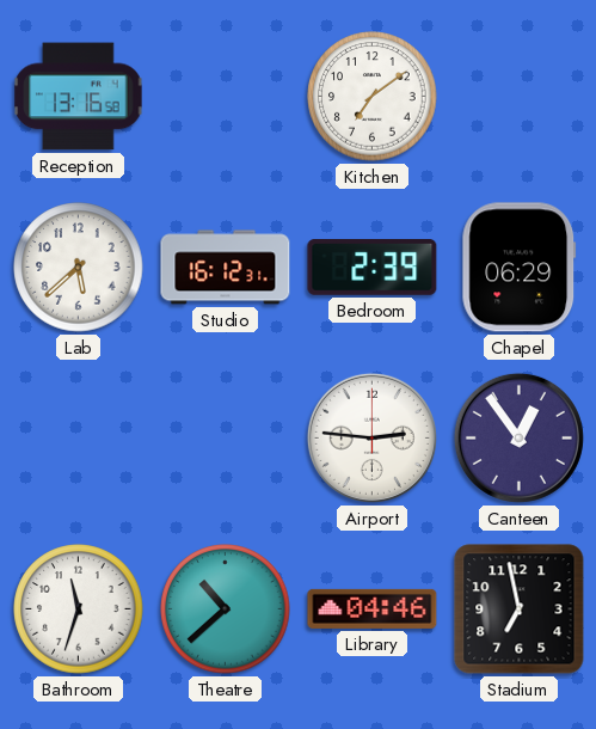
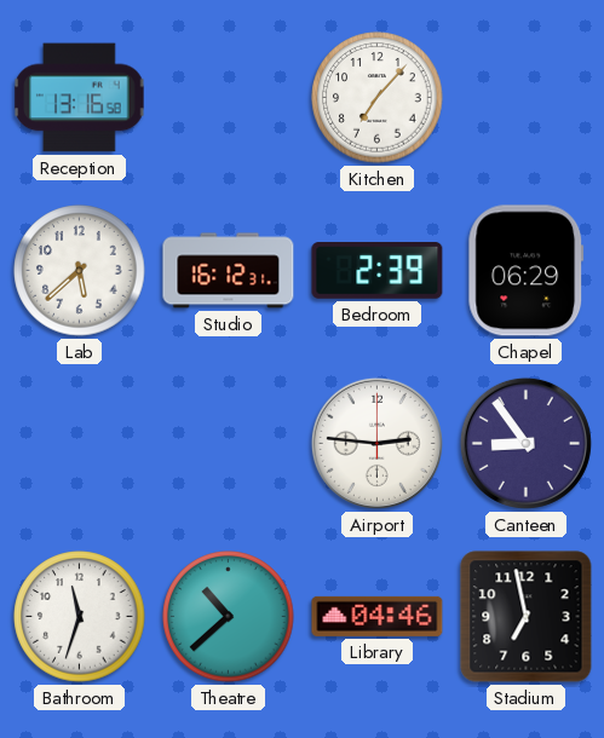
Kitchen: 7:09 -> 7:07
Canteen: 12:54 -> 8:54
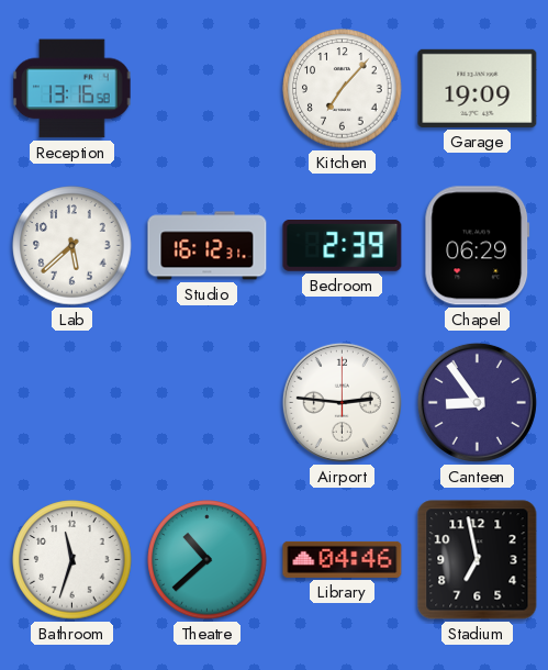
Garage: none -> 19:09
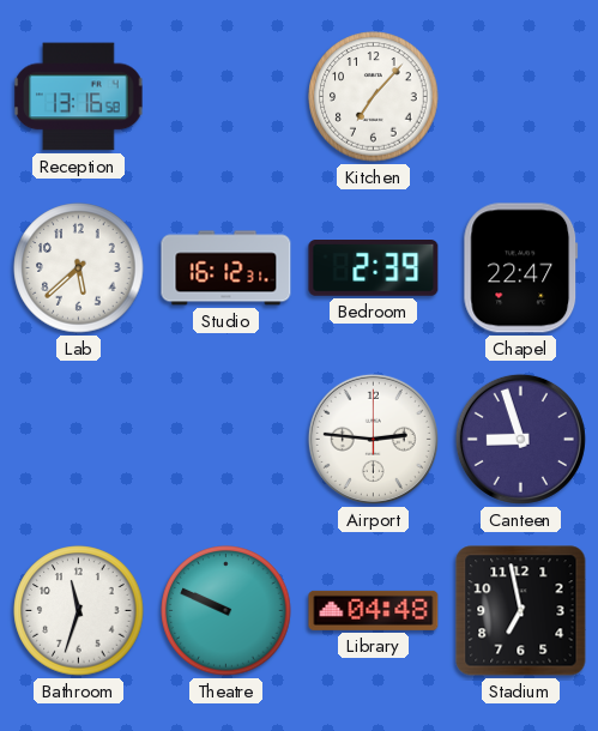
Garage: 19:09 -> none
Chapel: 06:29 -> 22:47
Canteen: 8:54 -> 8:57
Theatre: 10:38 -> 9:49
Library: 04:46 -> 04:48
